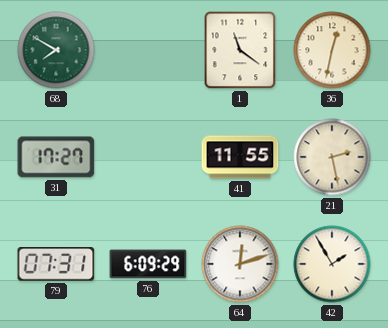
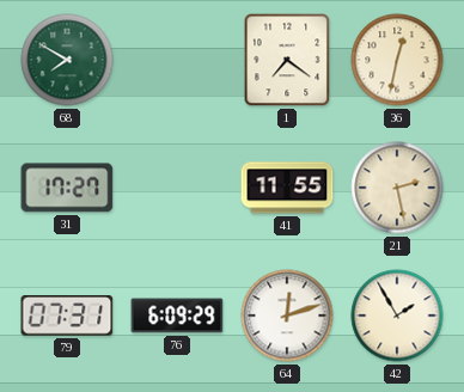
1: 11:21 -> 7:21
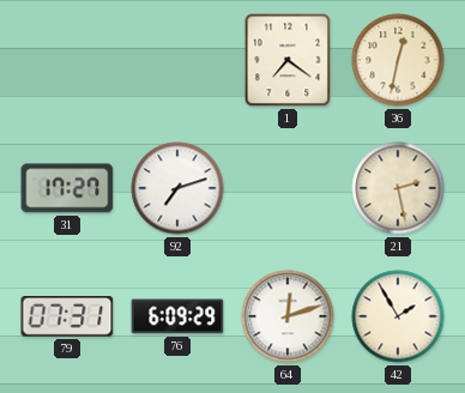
68: 7:50 -> none
92: none -> 7:12
41: 11:55 -> none
